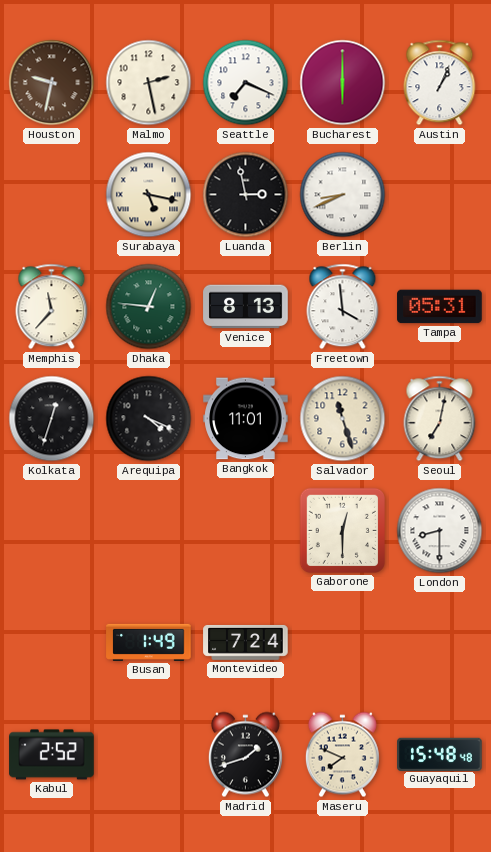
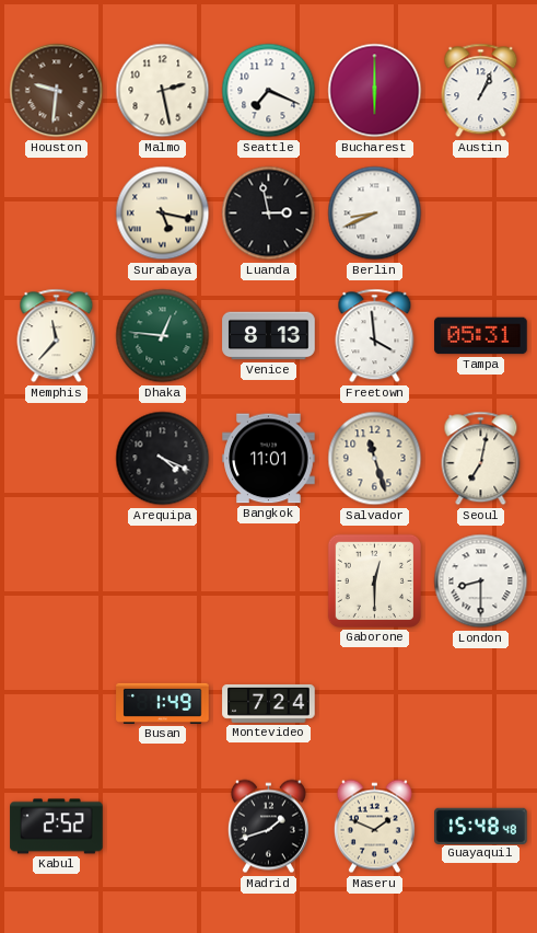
Houston: 9:32 -> 9:31
Kolkata: 12:33 -> none
Maseru: 7:49 -> 1:49
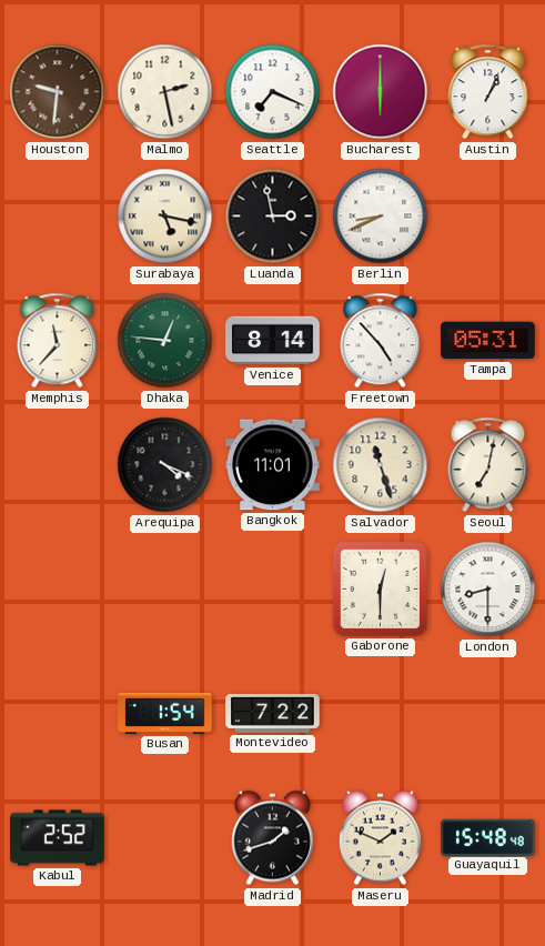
Venice: 8:13 -> 8:14
Freetown: 3:59 -> 4:53
Busan: 1:49 -> 1:54
Montevideo: 7:24 -> 7:22
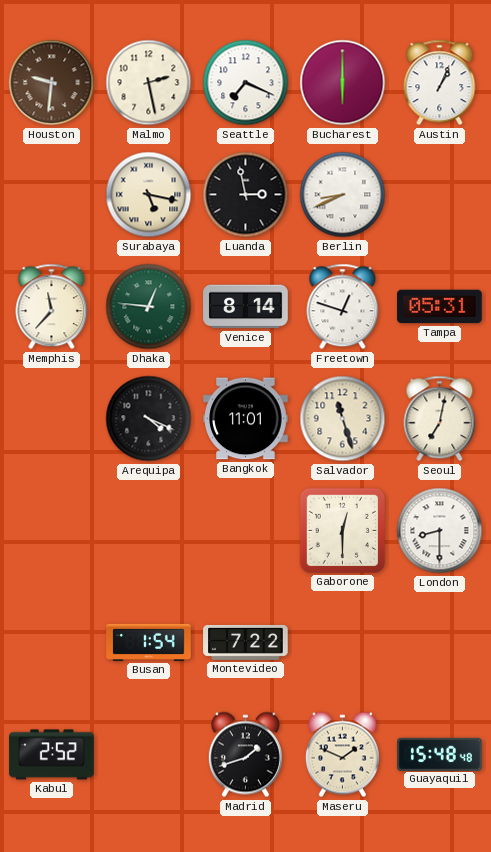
Freetown: 4:53 -> 12:48
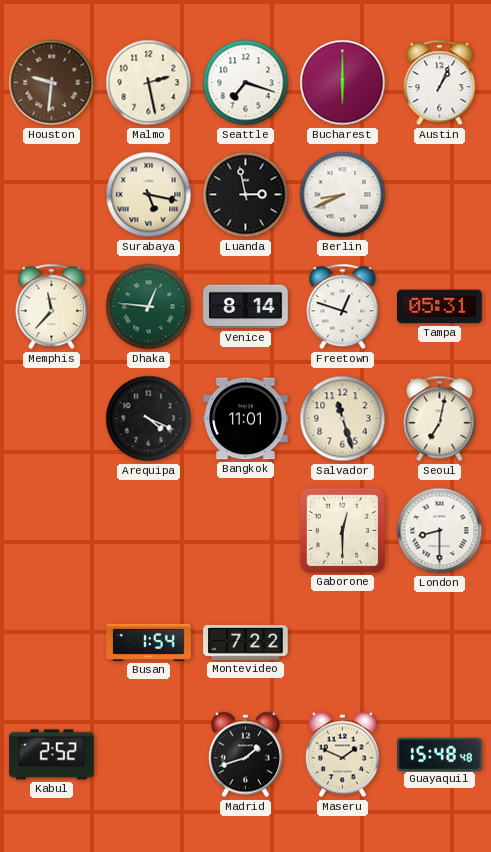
Seattle: 7:19 -> 7:18
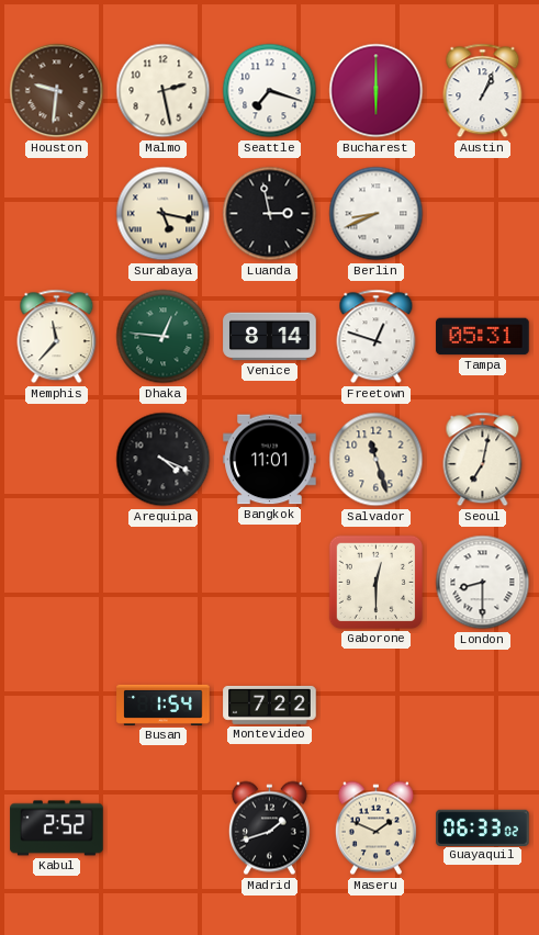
Guayaquil: 15:48 -> 06:33
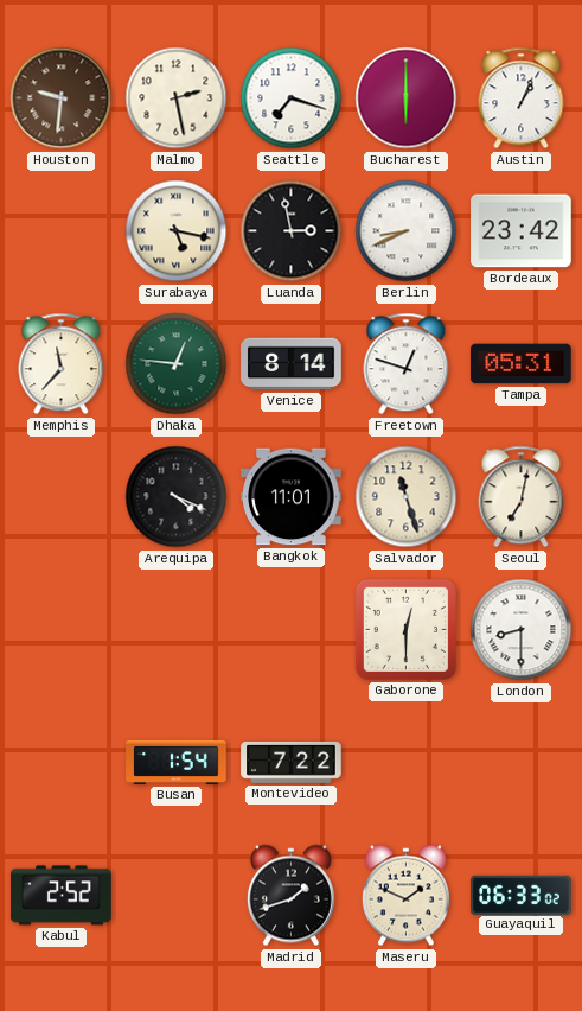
Bordeaux: none -> 23:42
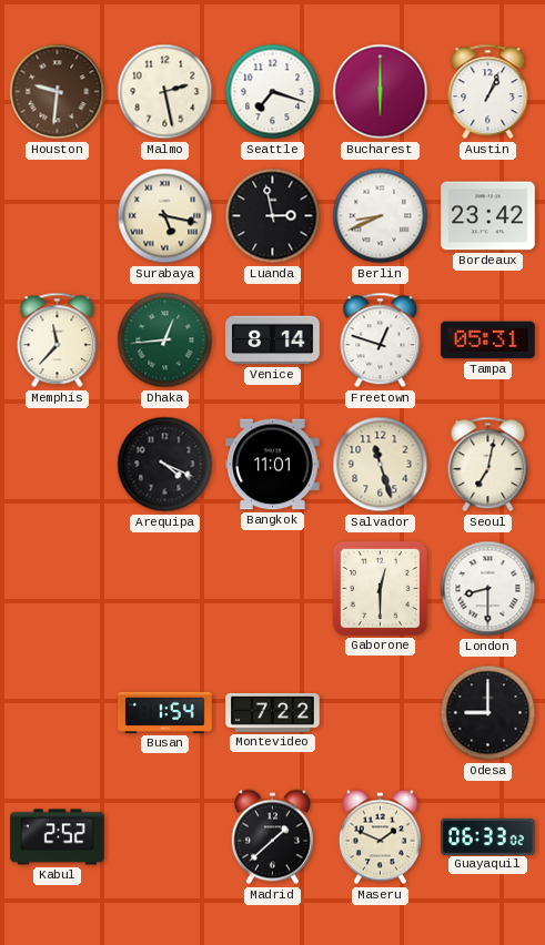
Dhaka: 12:46 -> 12:44
Odesa: none -> 9:00
Madrid: 1:42 -> 1:38
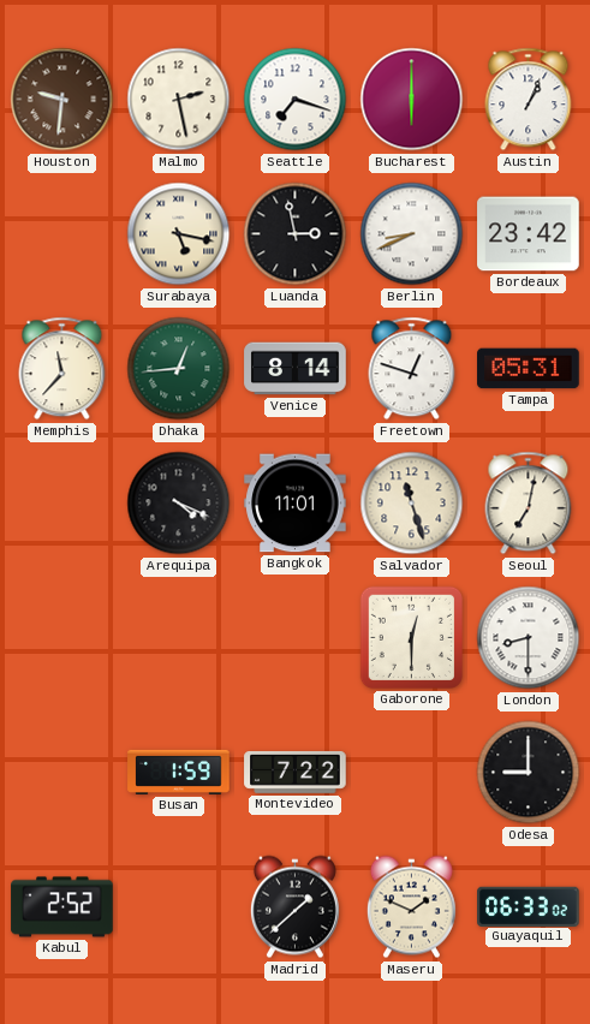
Busan: 1:54 -> 1:59
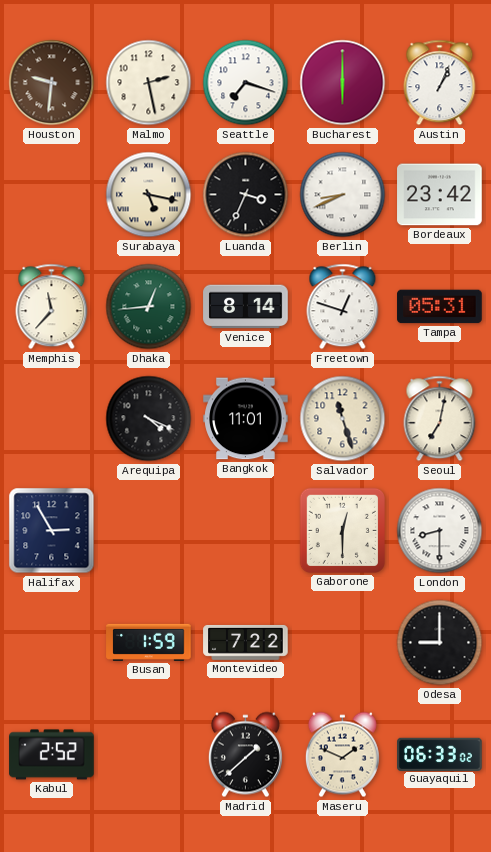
Luanda: 2:58 -> 3:34
Halifax: none -> 2:55
